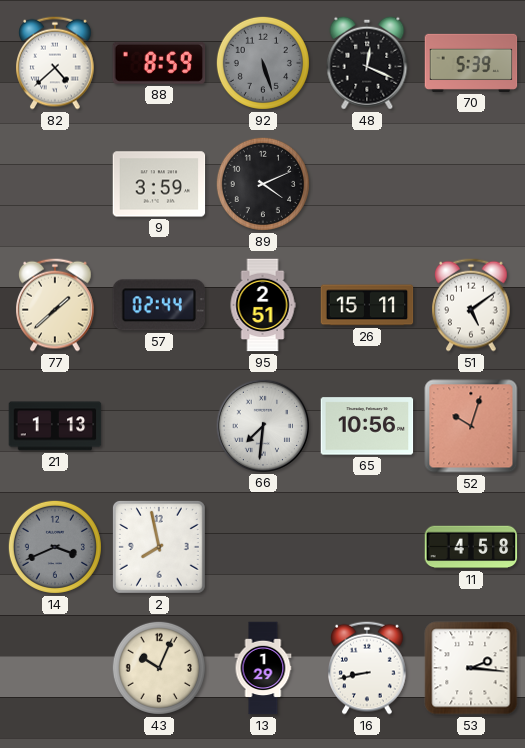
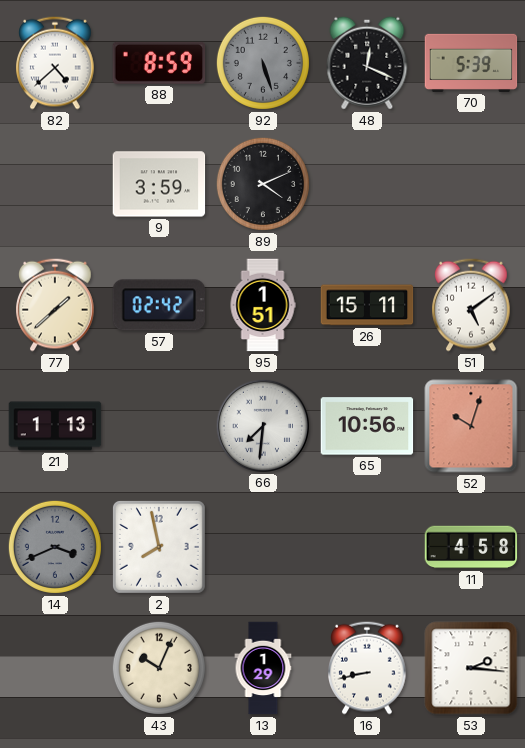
57: 02:44 -> 02:42
95: 2:51 -> 1:51
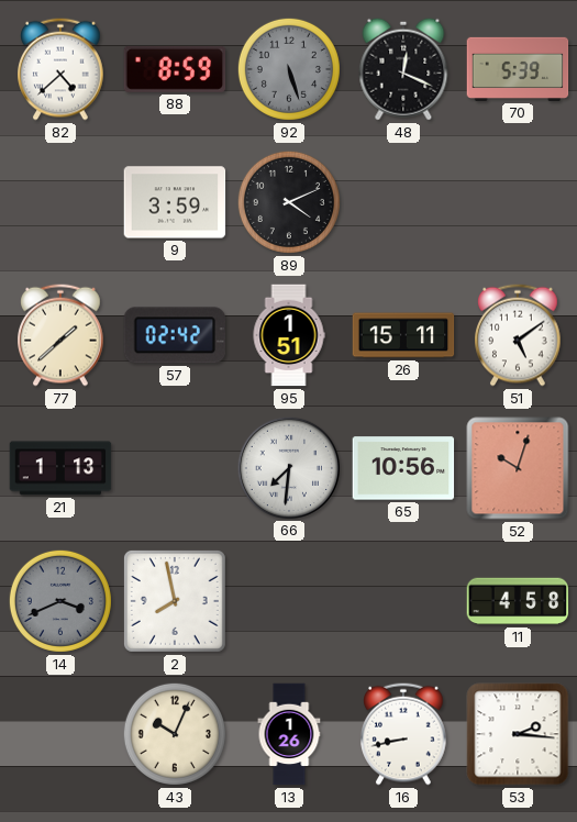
13: 1:29 -> 1:26
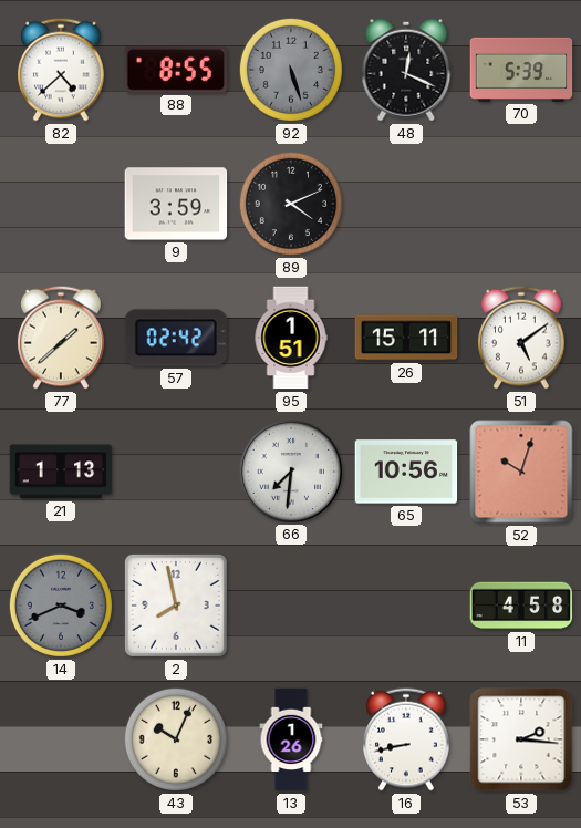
88: 8:59 -> 8:55
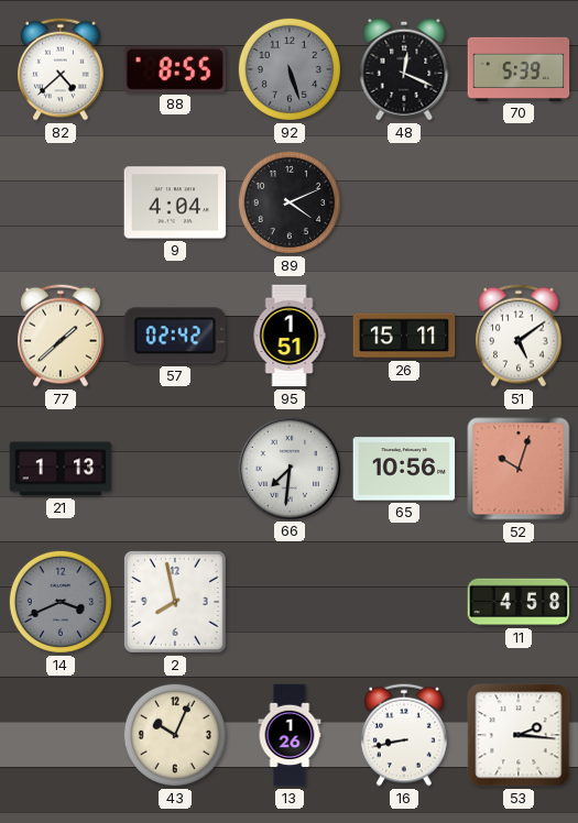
9: 3:59 -> 4:04
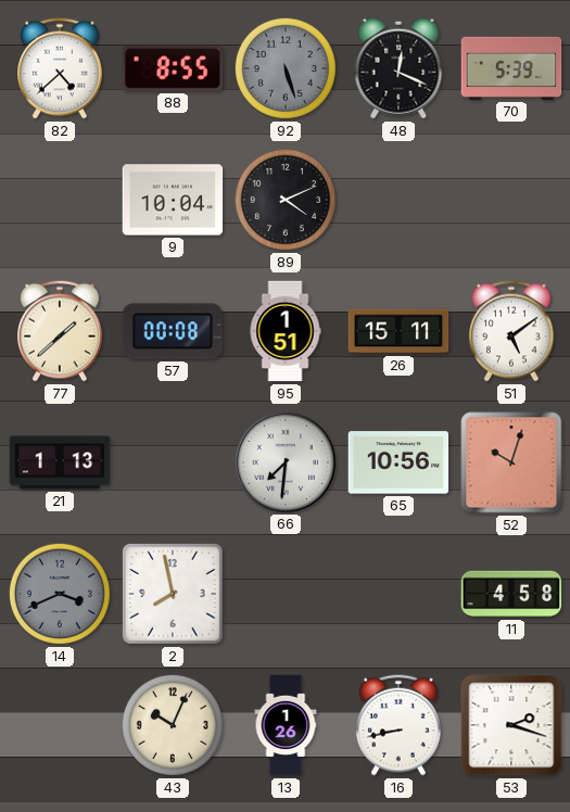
9: 4:04 -> 10:04
57: 02:42 -> 00:08
53: 2:16 -> 2:18
